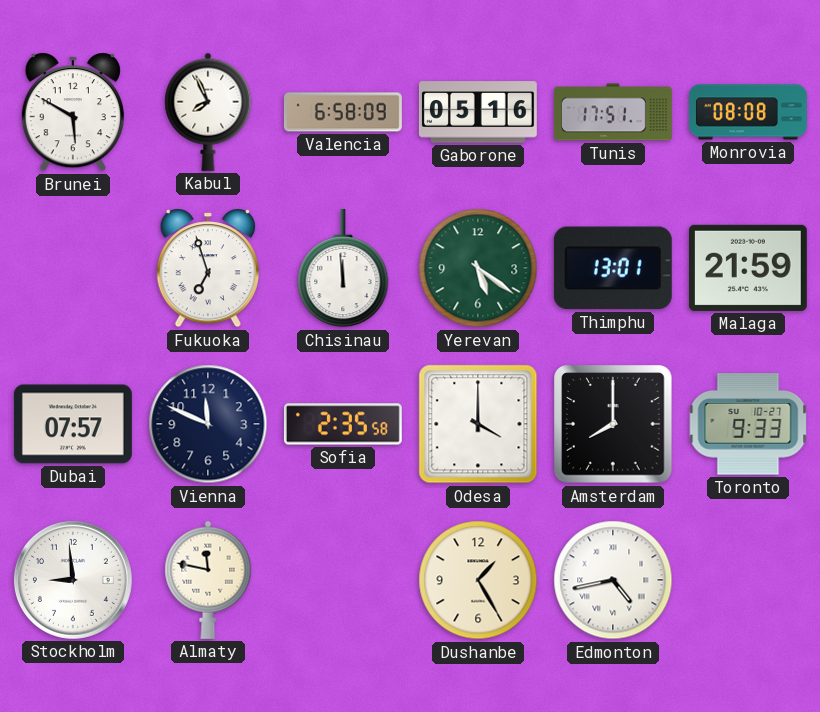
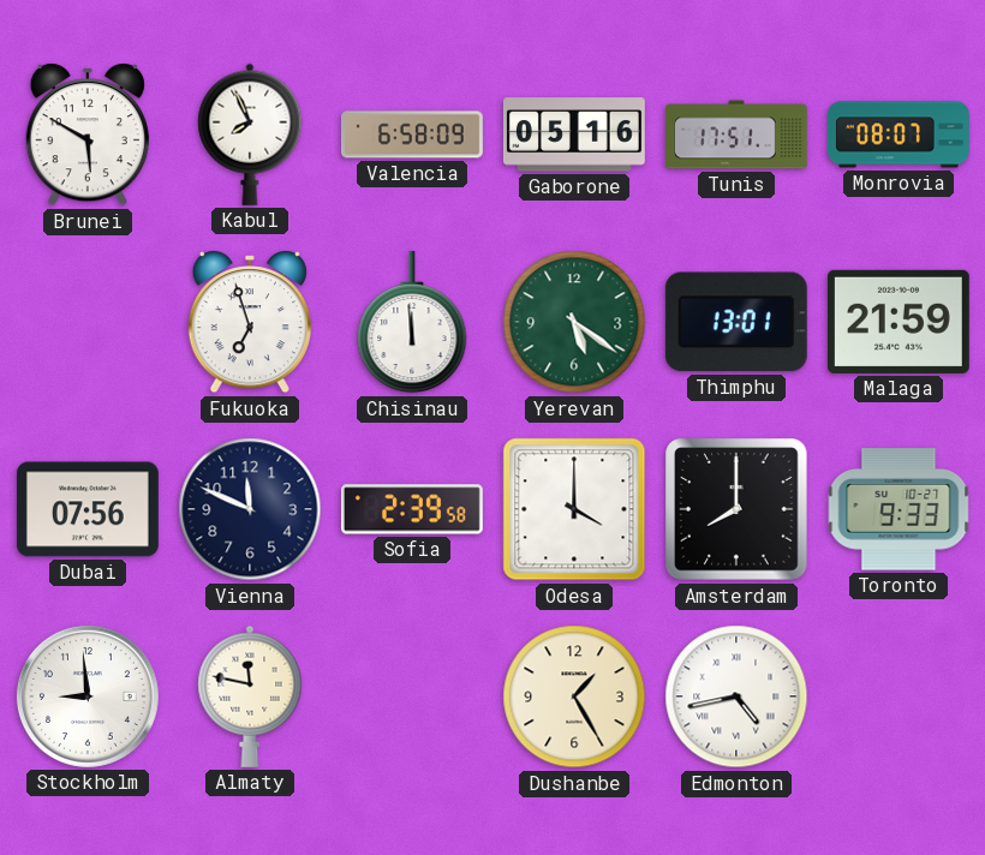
Monrovia: 08:08 -> 08:07
Dubai: 07:57 -> 07:56
Sofia: 2:35 -> 2:39
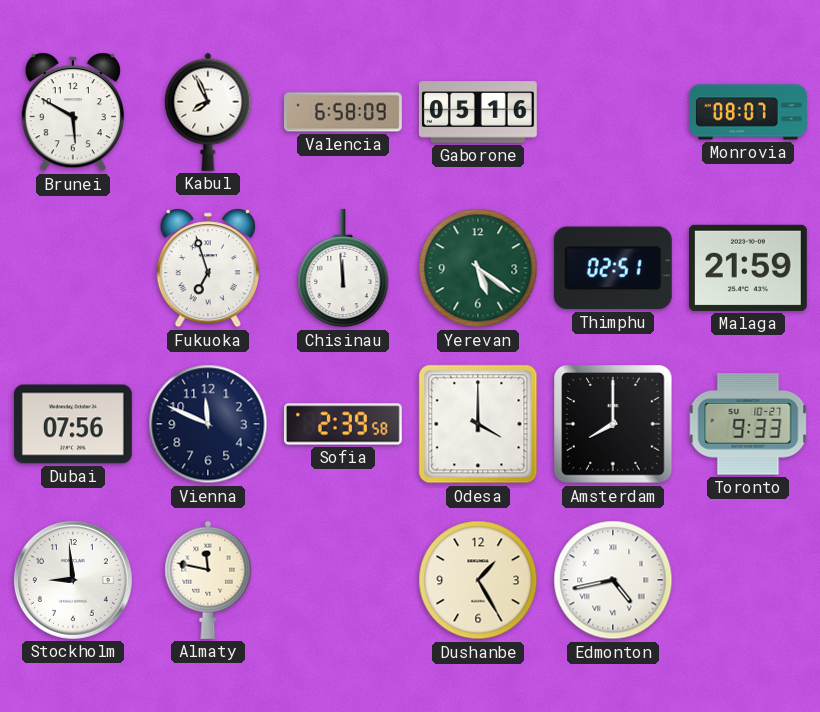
Tunis: 17:51 -> none
Thimphu: 13:01 -> 02:51
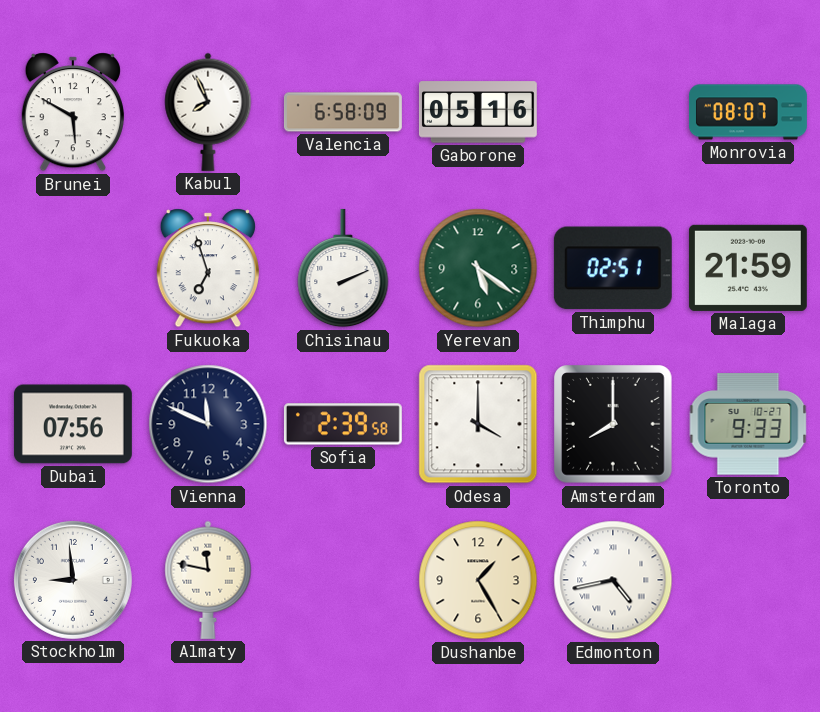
Chisinau: 11:59 -> 2:11
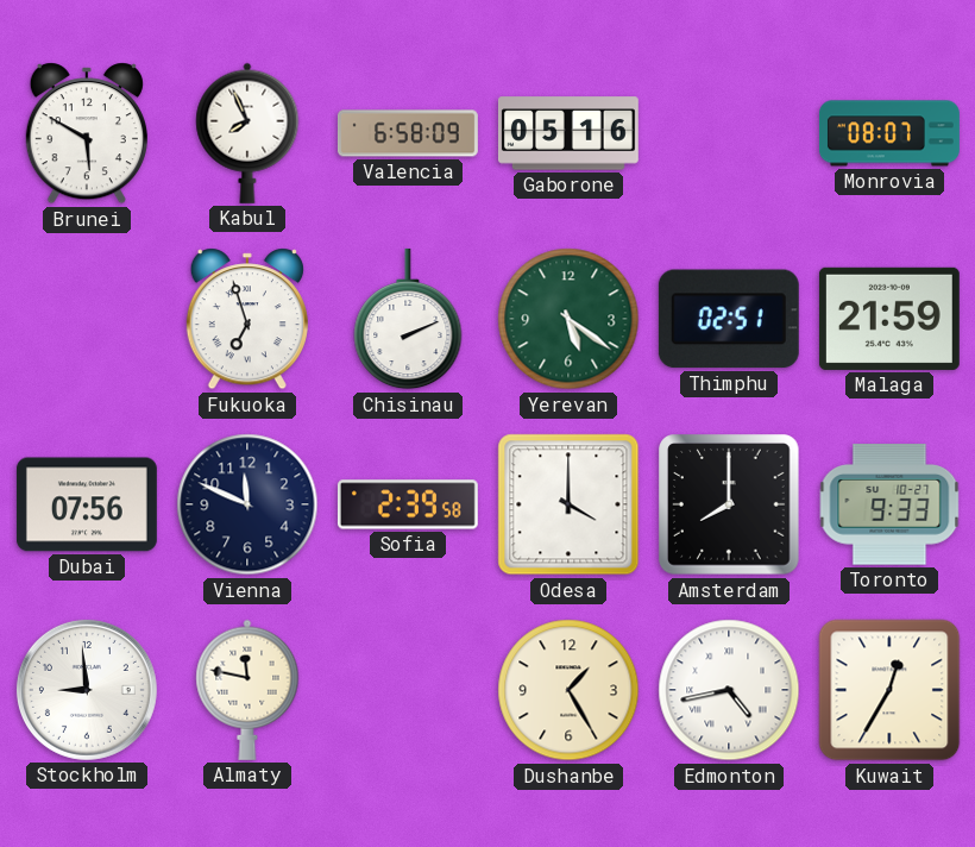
Kuwait: none -> 12:35
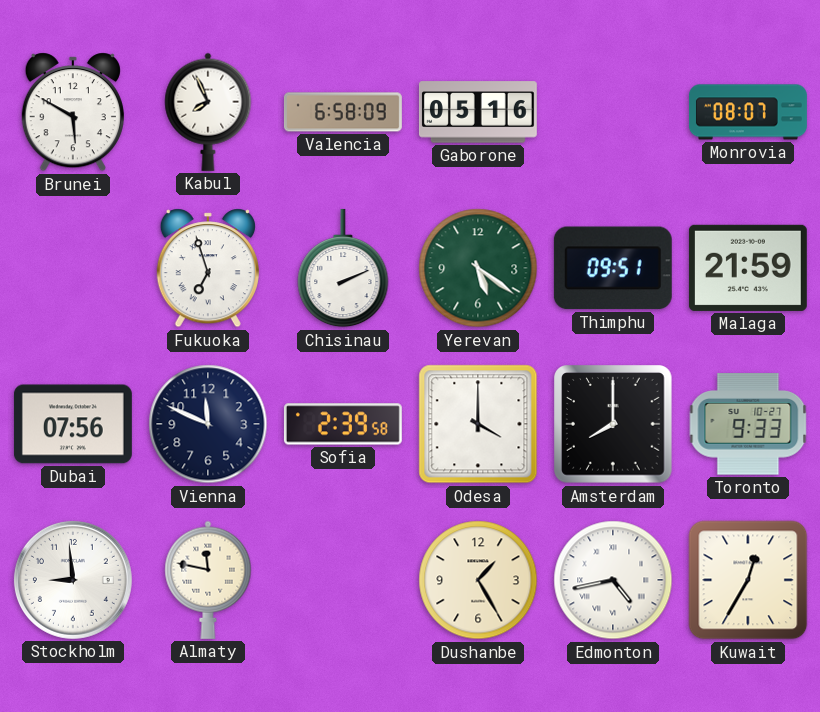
Thimphu: 02:51 -> 09:51
